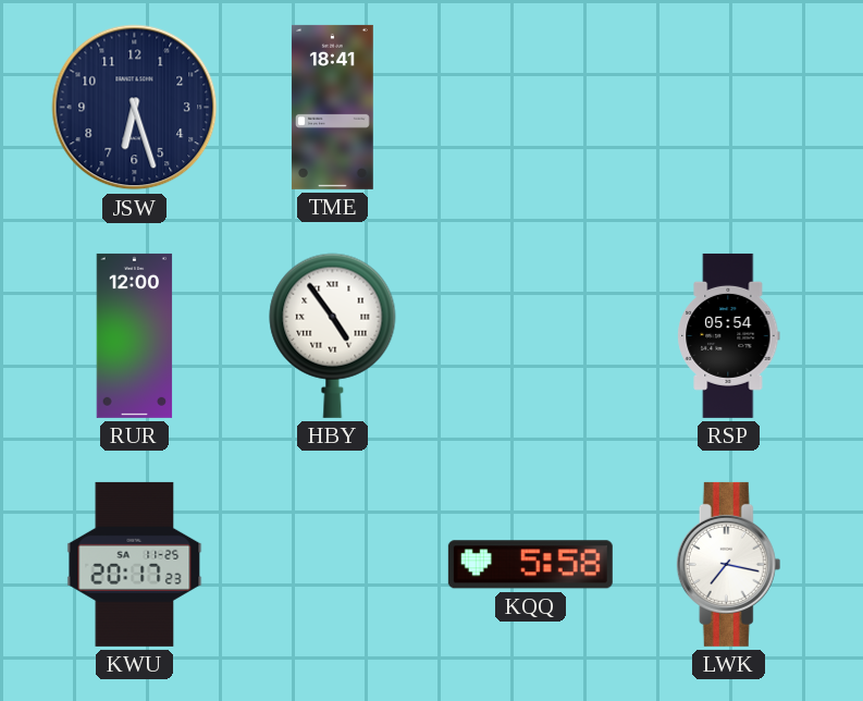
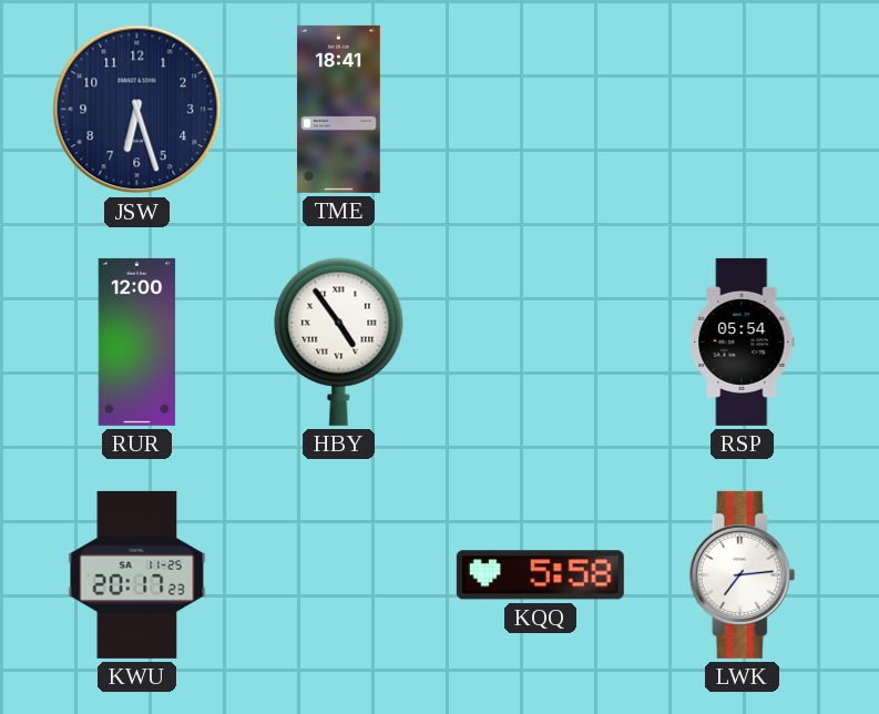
LWK: 7:17 -> 7:14
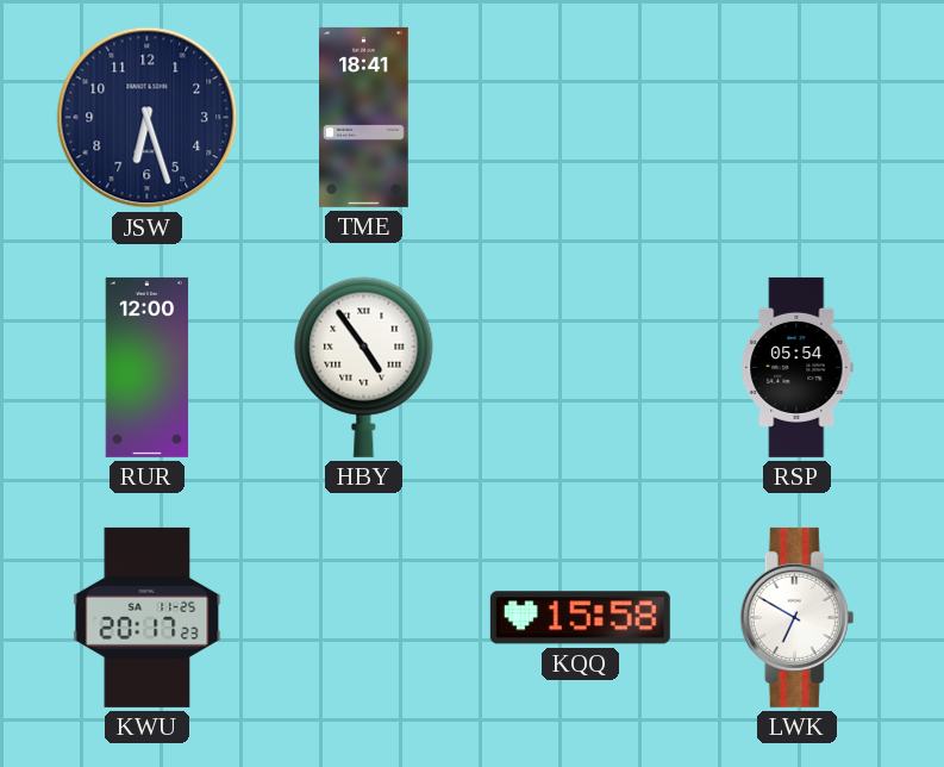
KQQ: 5:58 -> 15:58
LWK: 7:14 -> 6:50
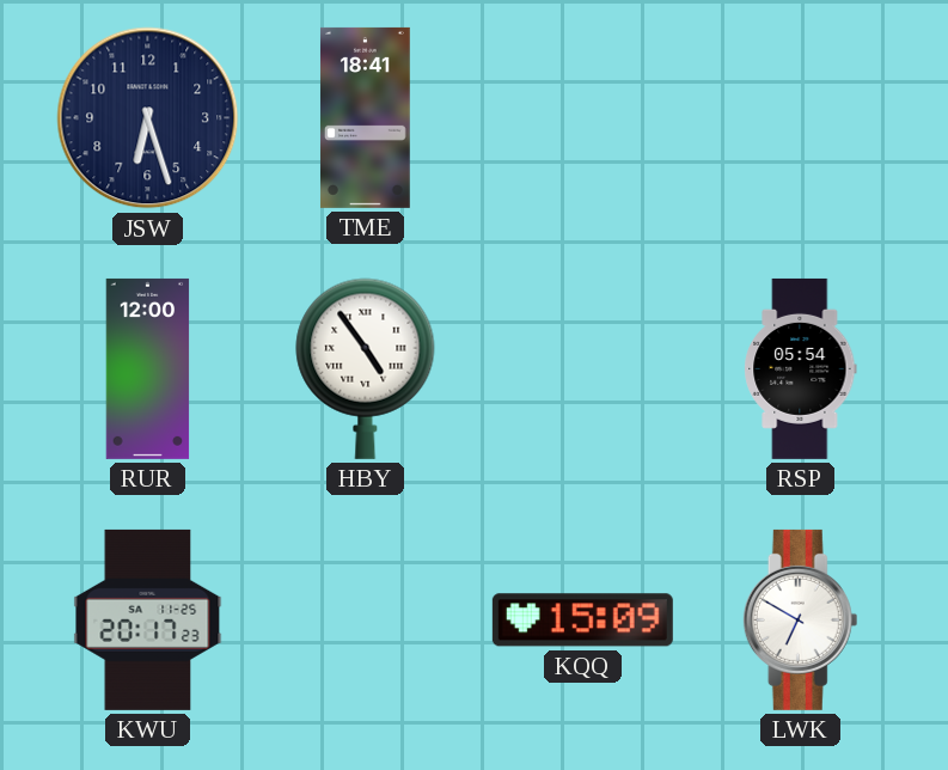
KQQ: 15:58 -> 15:09
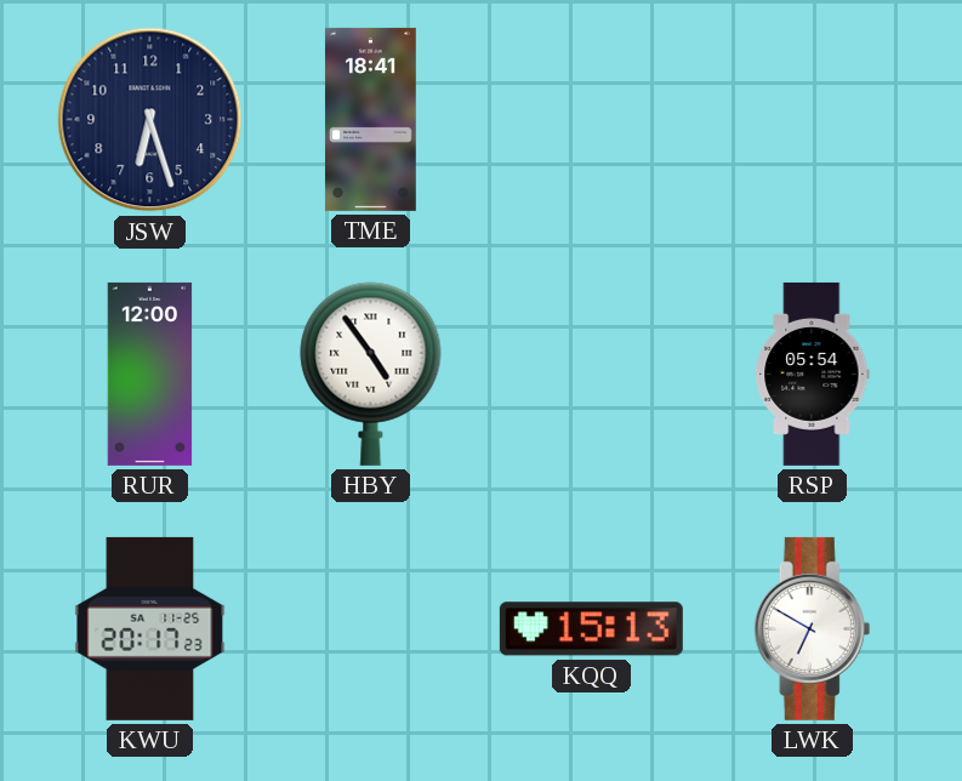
KQQ: 15:09 -> 15:13
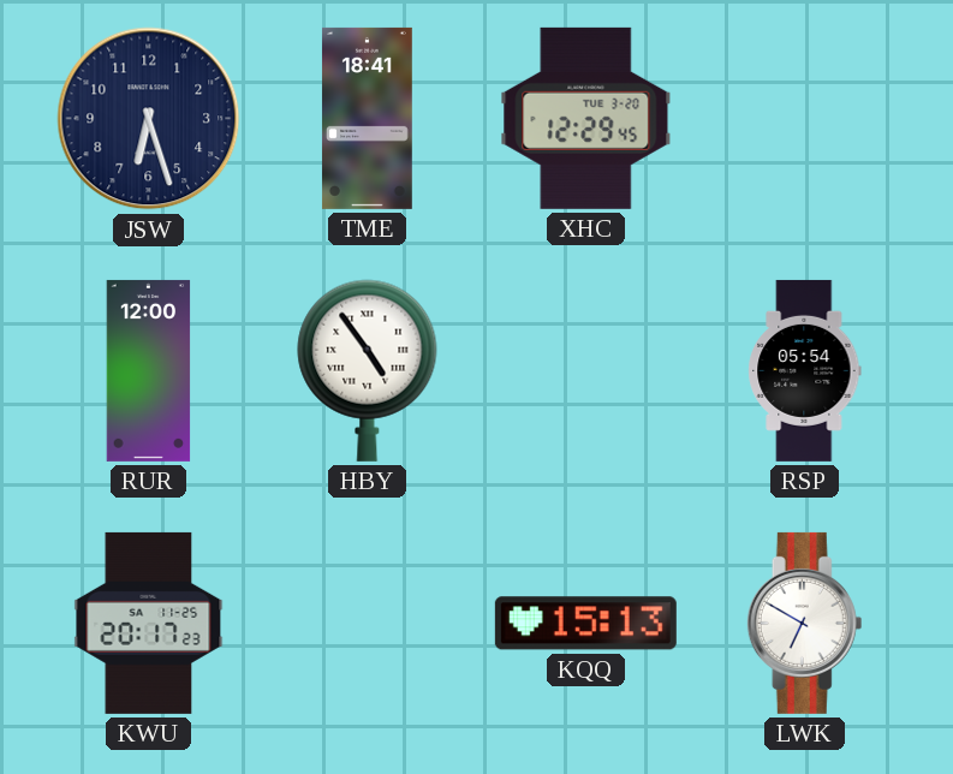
XHC: none -> 12:29
